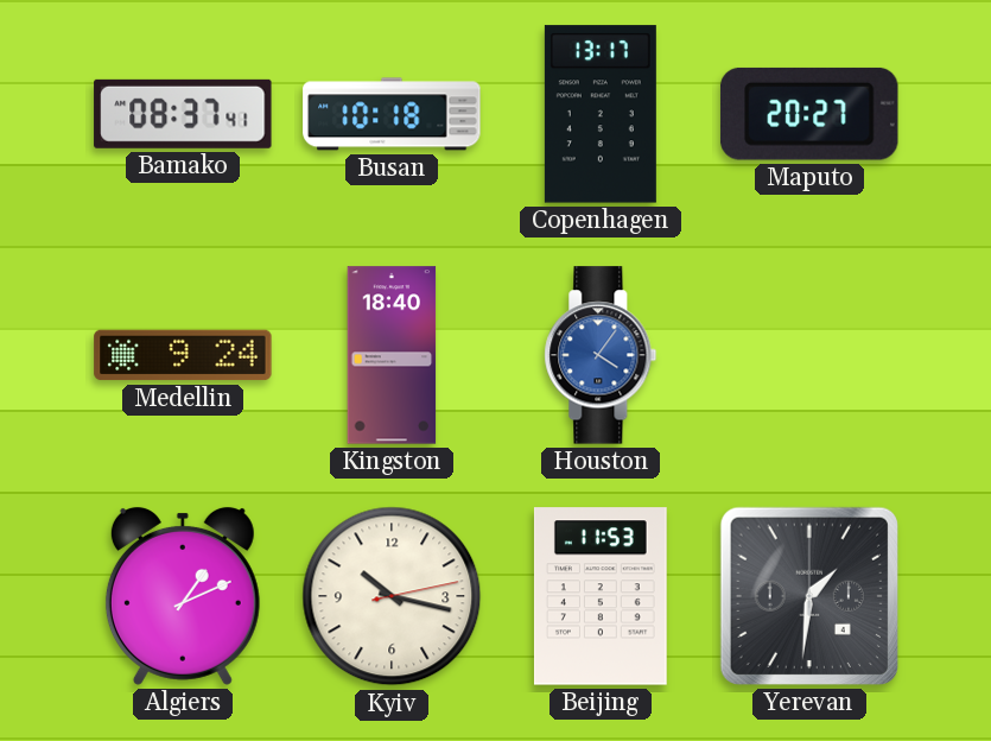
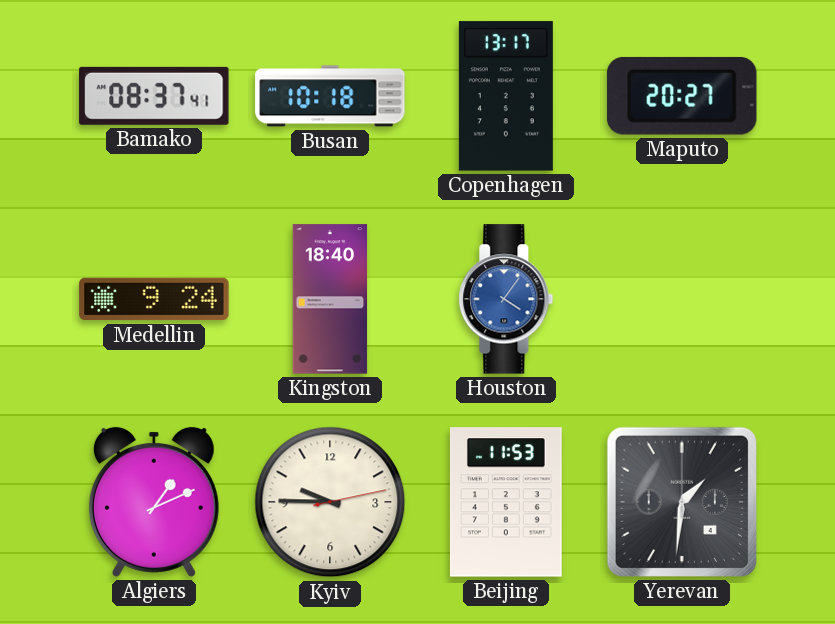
Kyiv: 10:17 -> 9:45
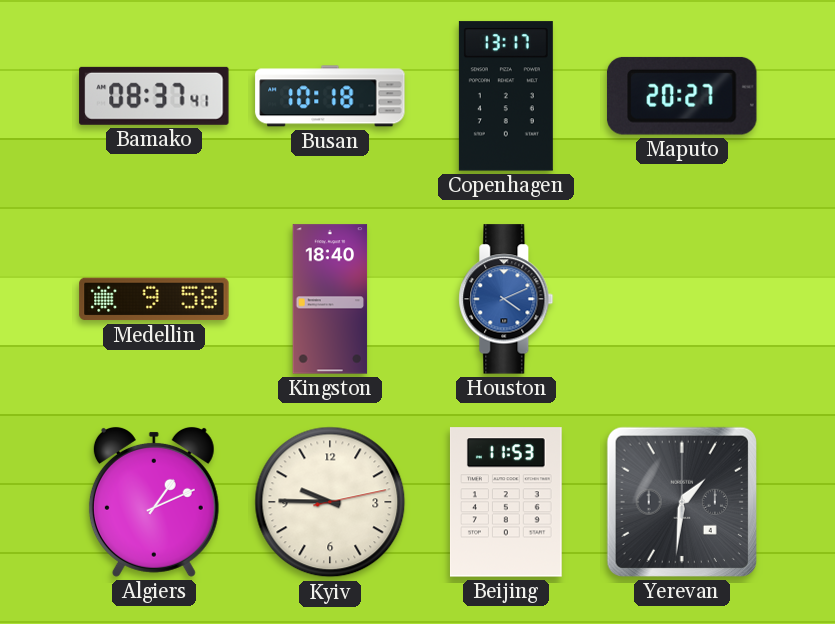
Medellin: 9:24 -> 9:58
Houston: 4:06 -> 4:11
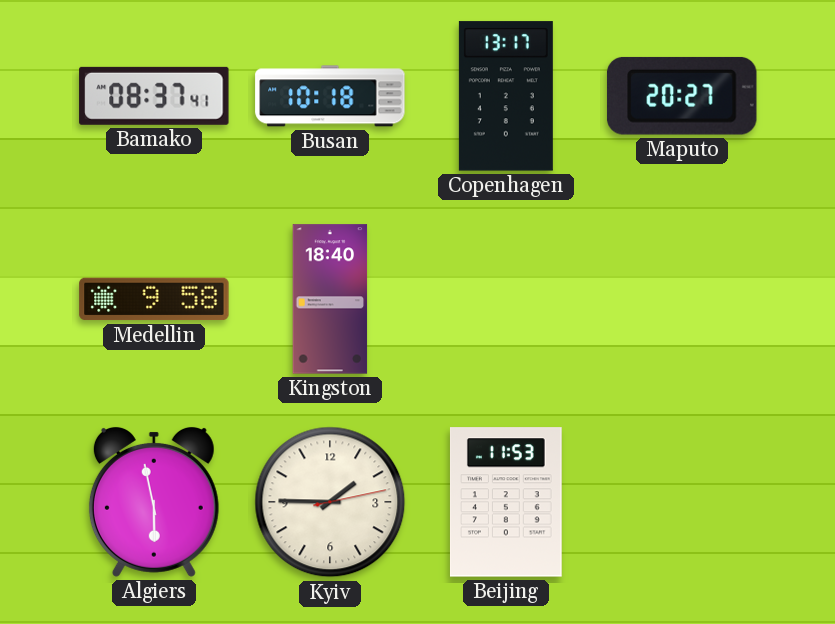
Houston: 4:11 -> none
Algiers: 1:11 -> 5:58
Kyiv: 9:45 -> 1:45
Yerevan: 1:31 -> none
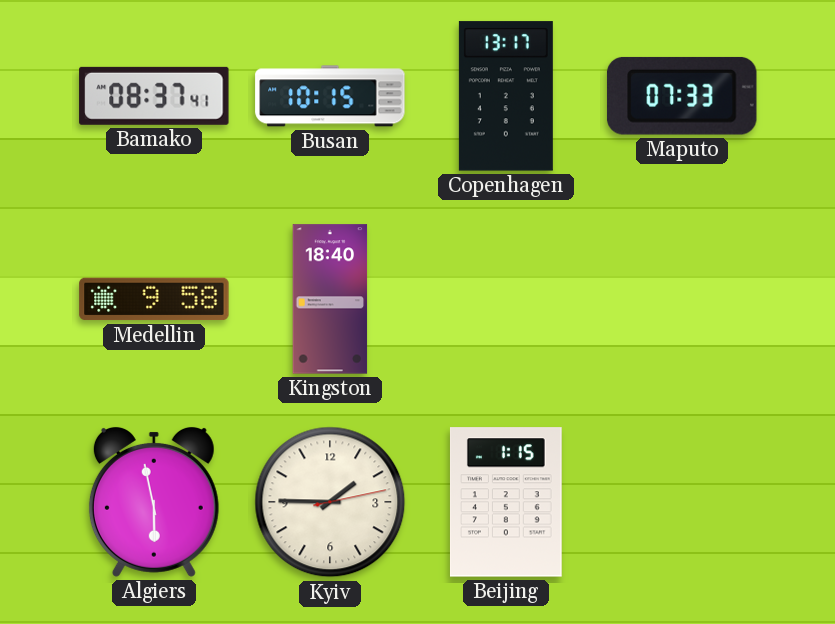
Busan: 10:18 -> 10:15
Maputo: 20:27 -> 07:33
Beijing: 11:53 -> 1:15
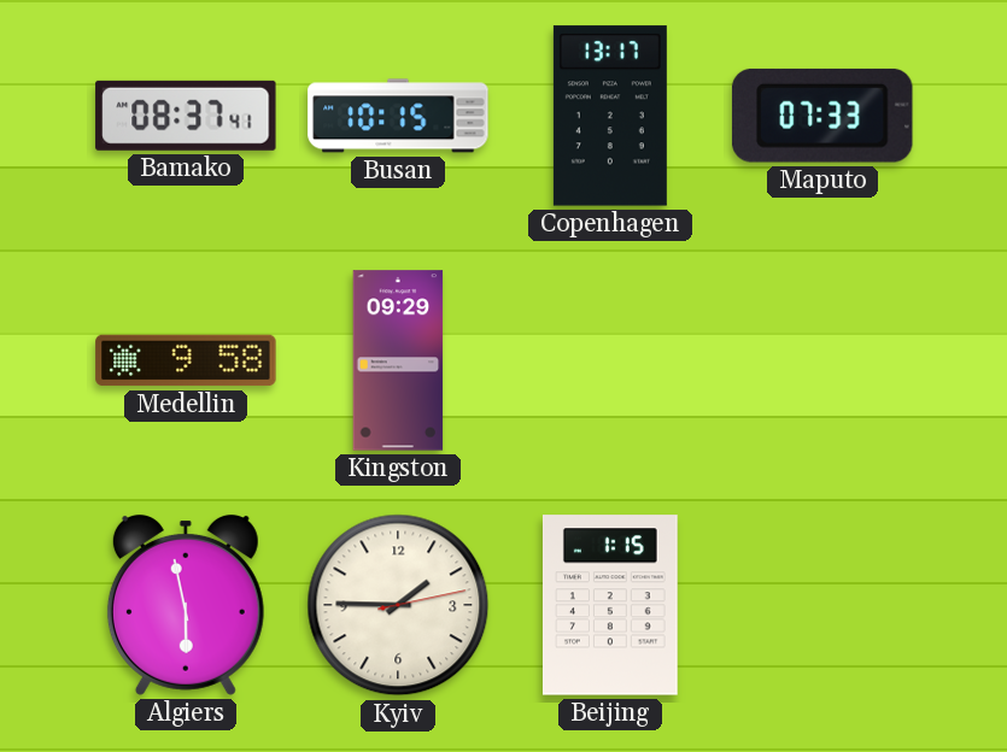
Kingston: 18:40 -> 09:29
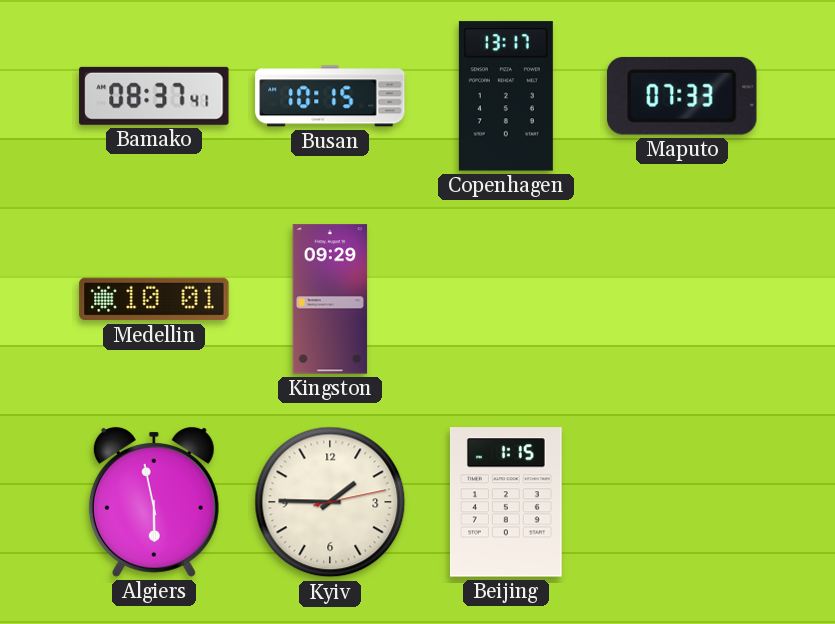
Medellin: 9:58 -> 10:01
